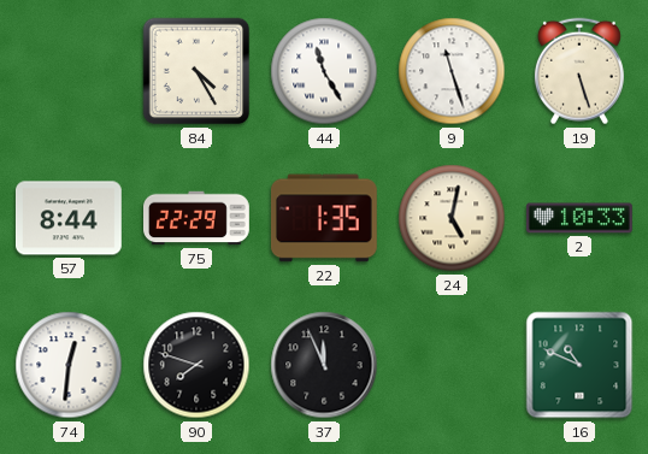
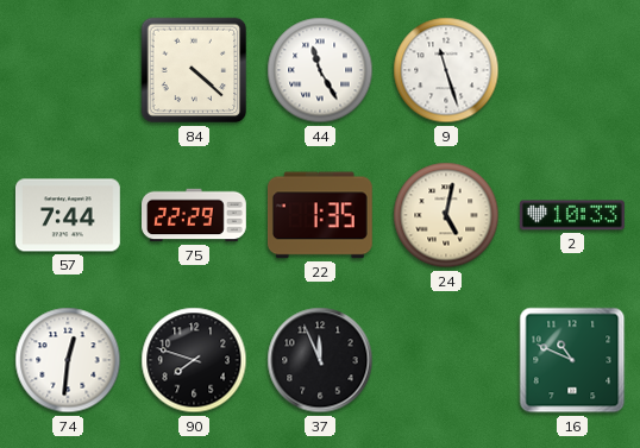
84: 4:25 -> 4:22
19: 5:27 -> none
57: 8:44 -> 7:44
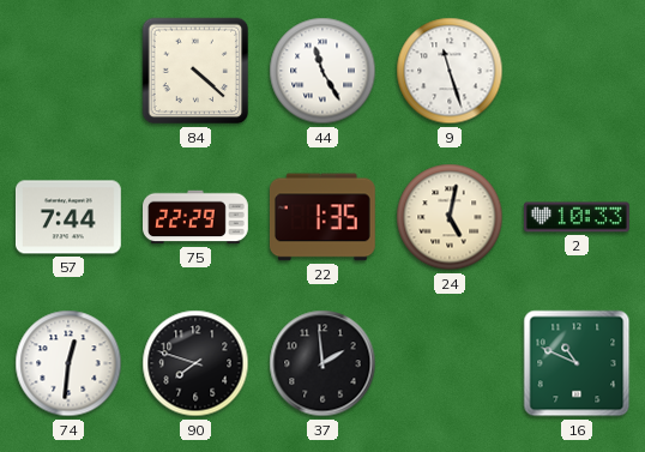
37: 11:56 -> 1:59
